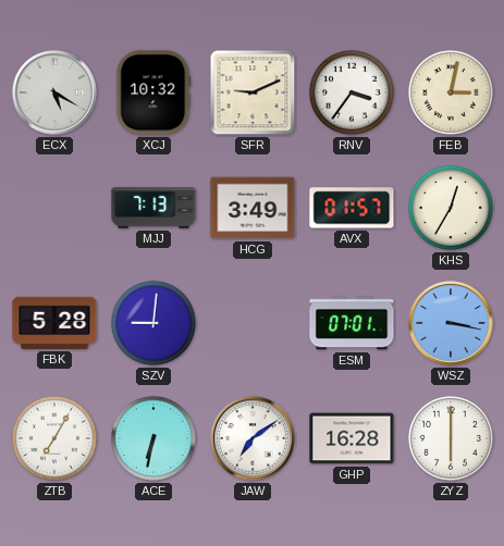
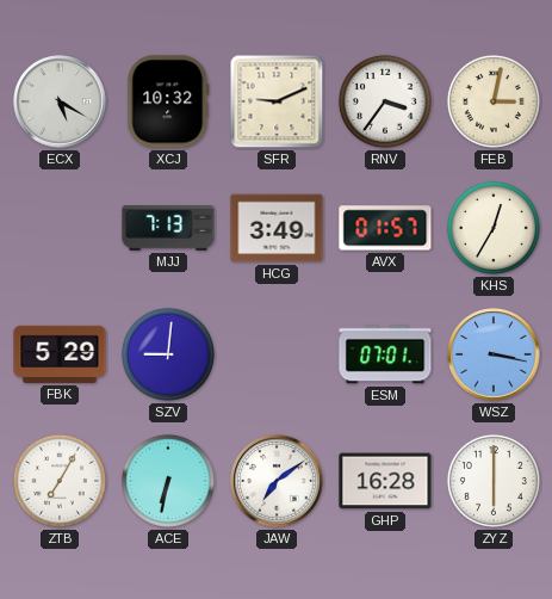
FBK: 5:28 -> 5:29
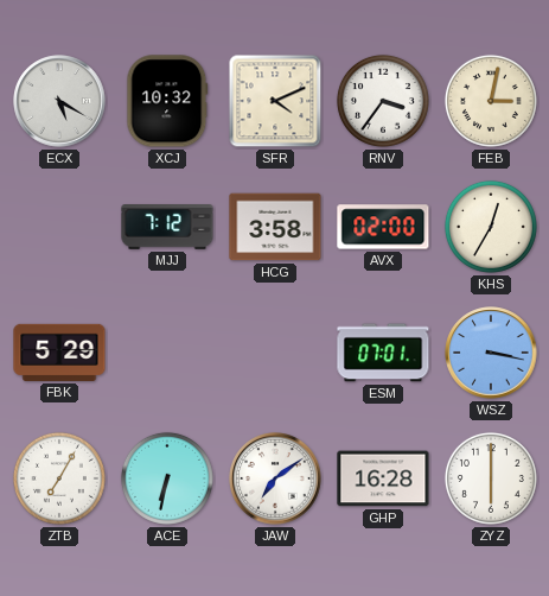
SFR: 9:11 -> 4:11
MJJ: 7:13 -> 7:12
HCG: 3:49 -> 3:58
AVX: 01:57 -> 02:00
SZV: 9:01 -> none
